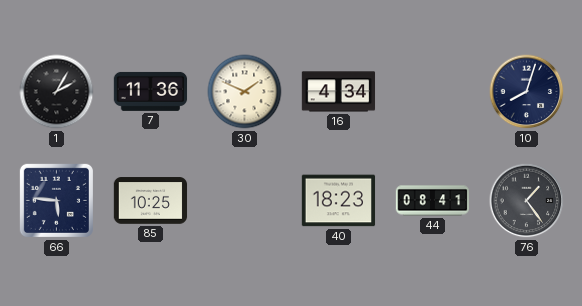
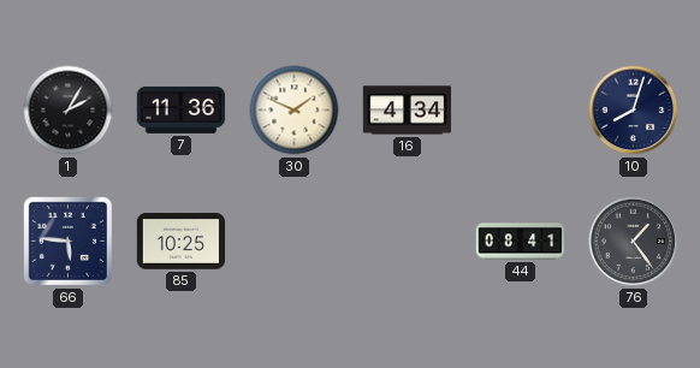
40: 18:23 -> none
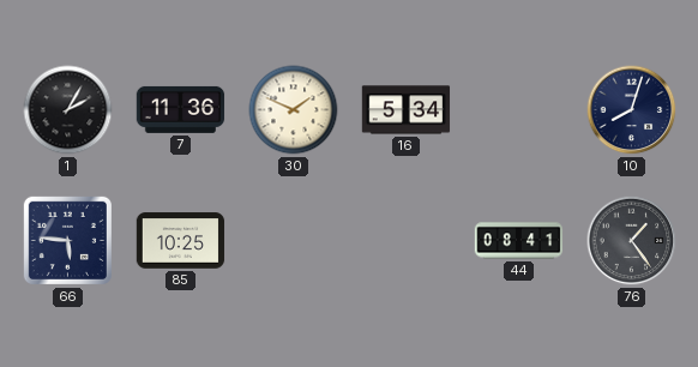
16: 4:34 -> 5:34
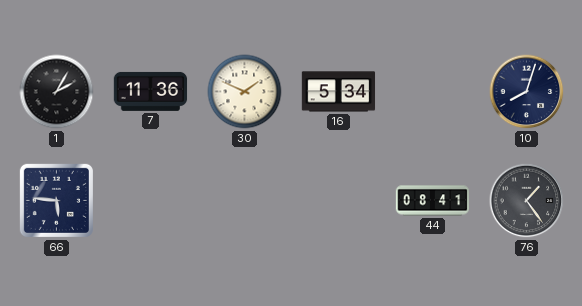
85: 10:25 -> none
